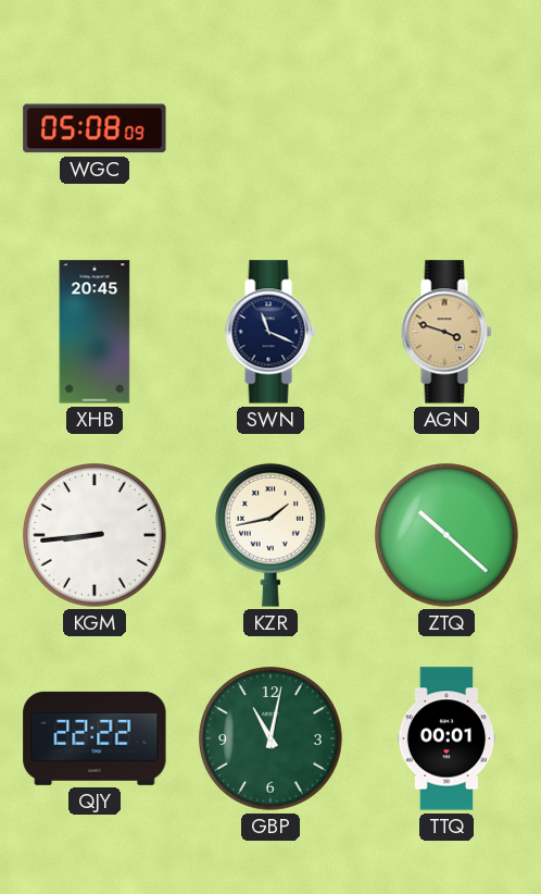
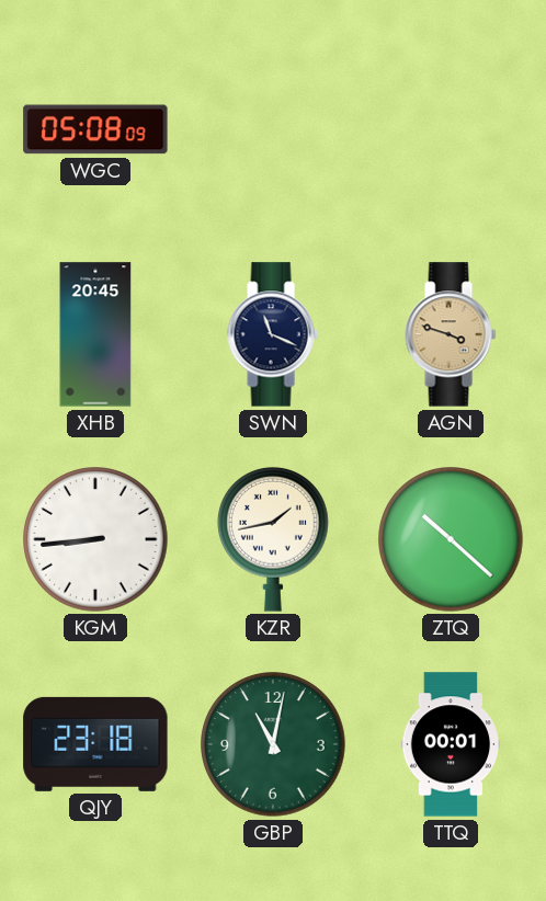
QJY: 22:22 -> 23:18
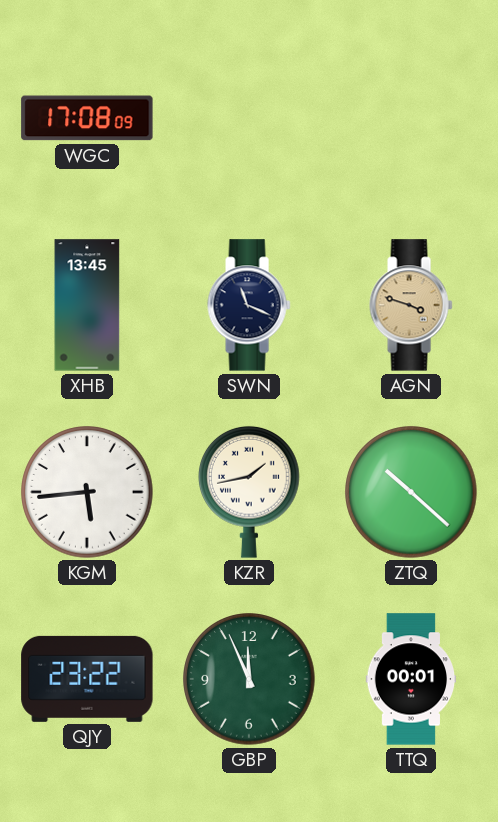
WGC: 05:08 -> 17:08
XHB: 20:45 -> 13:45
KGM: 8:44 -> 5:44
QJY: 23:18 -> 23:22
GBP: 11:02 -> 11:56
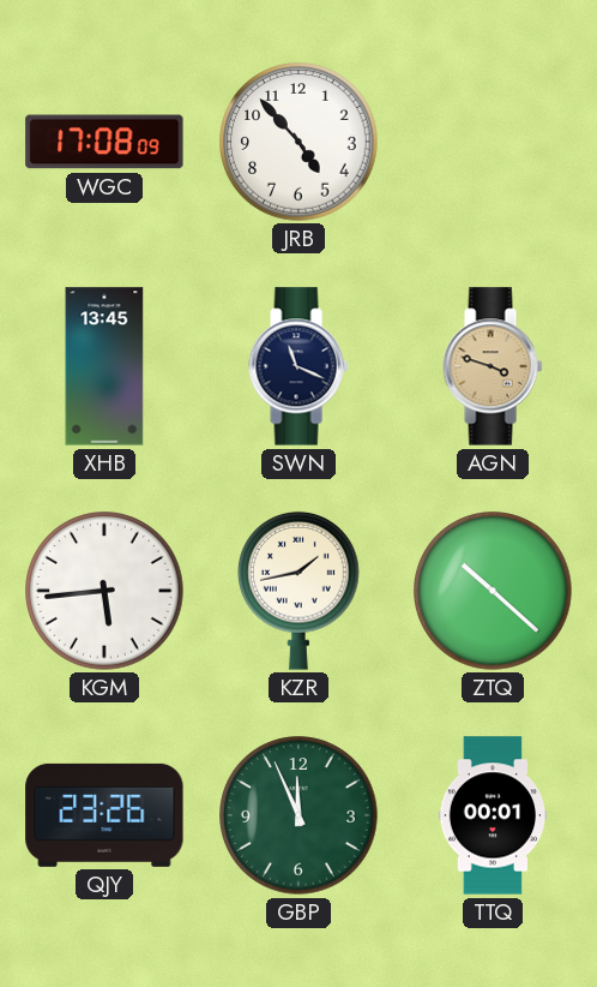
JRB: none -> 4:53
QJY: 23:22 -> 23:26
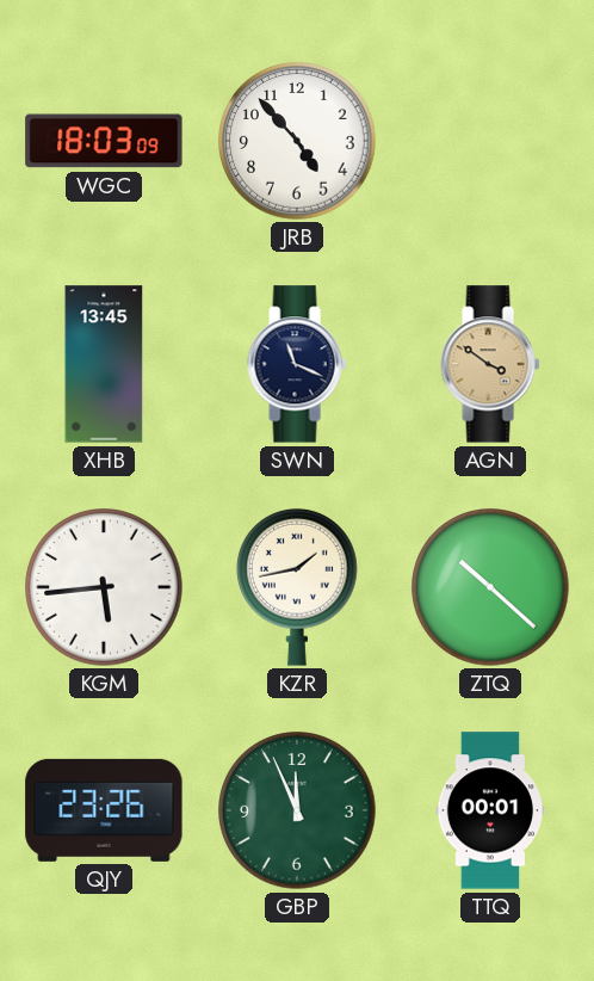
WGC: 17:08 -> 18:03
AGN: 3:48 -> 3:51
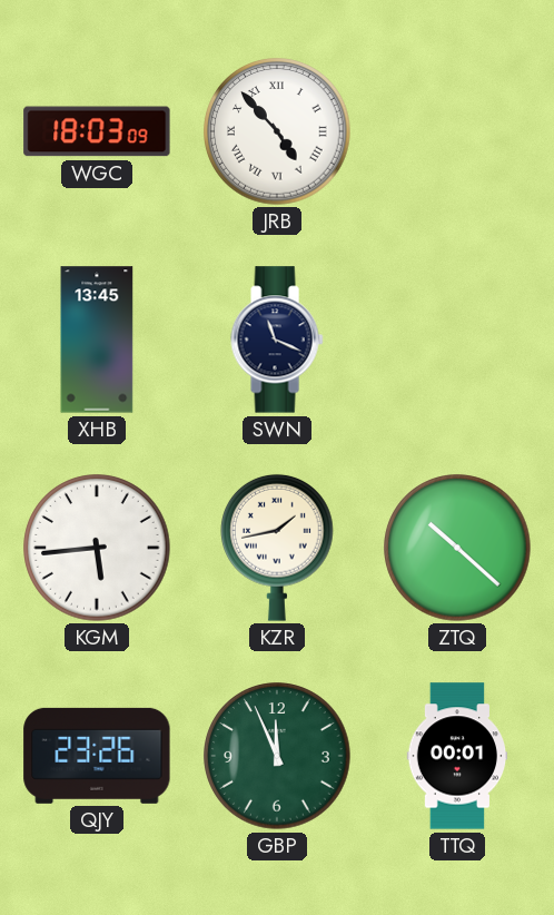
JRB numerals: Arabic -> Roman
AGN: 3:51 -> none
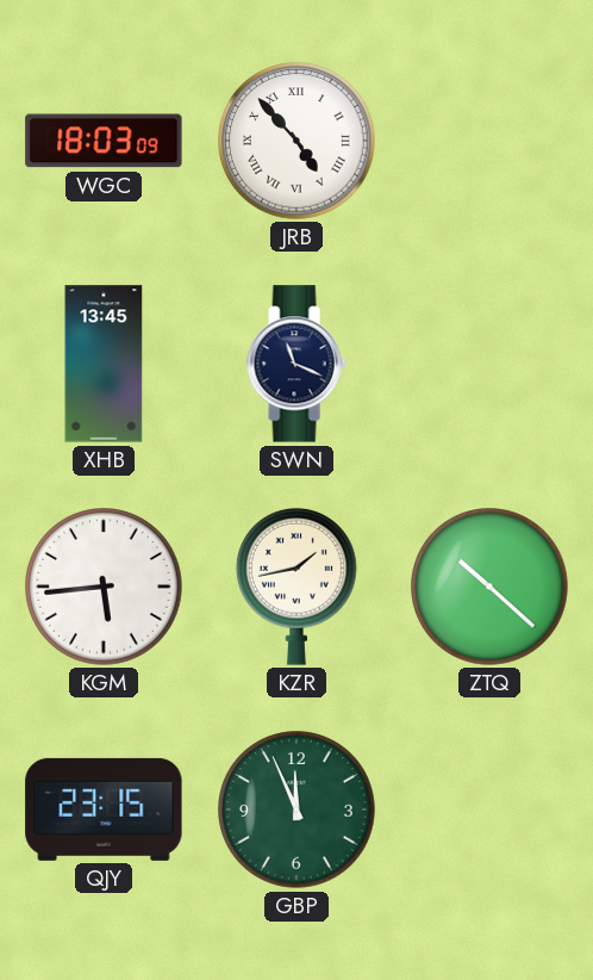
QJY: 23:26 -> 23:15
TTQ: 00:01 -> none
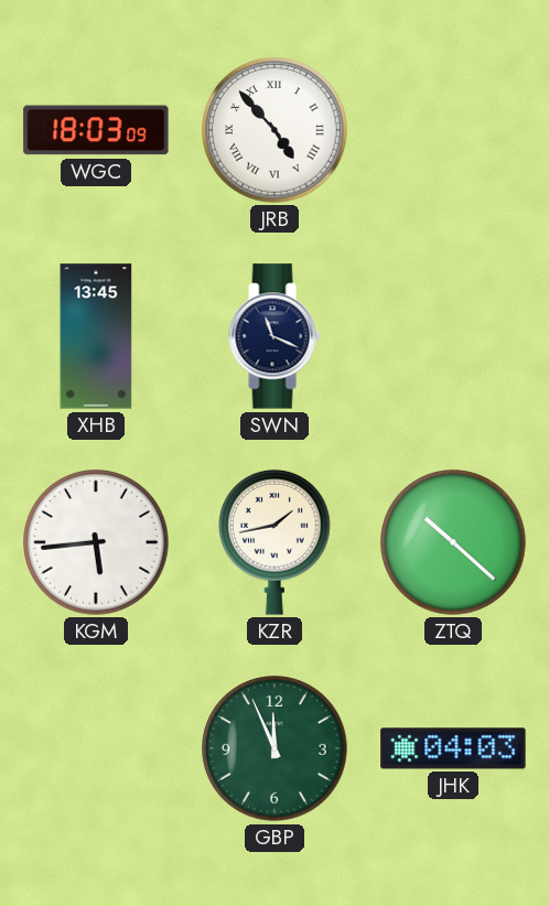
QJY: 23:15 -> none
JHK: none -> 04:03
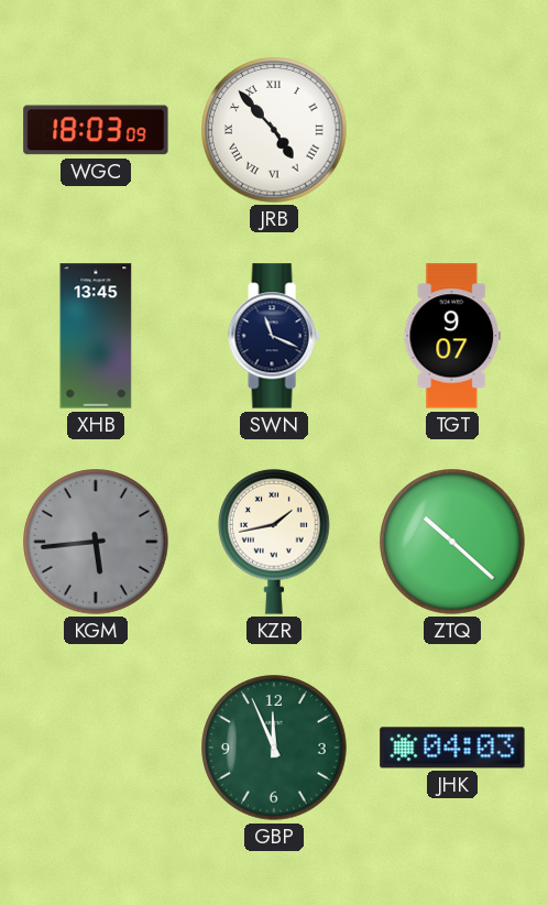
TGT: none -> 9:07
KGM dial: white -> grey
